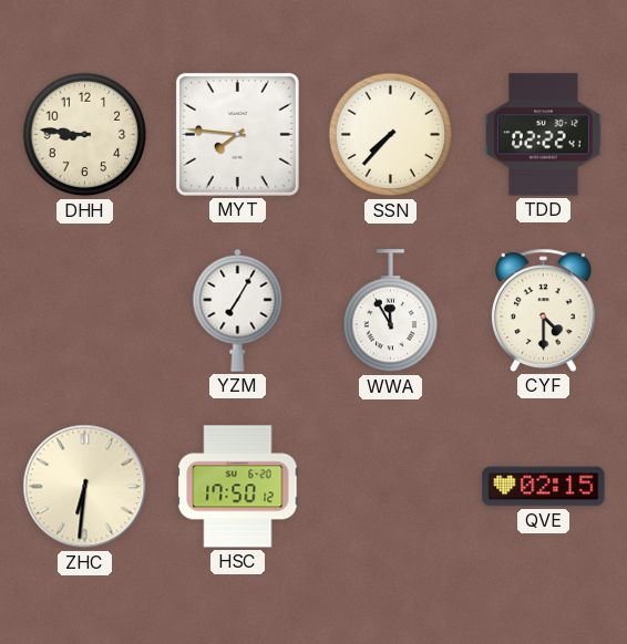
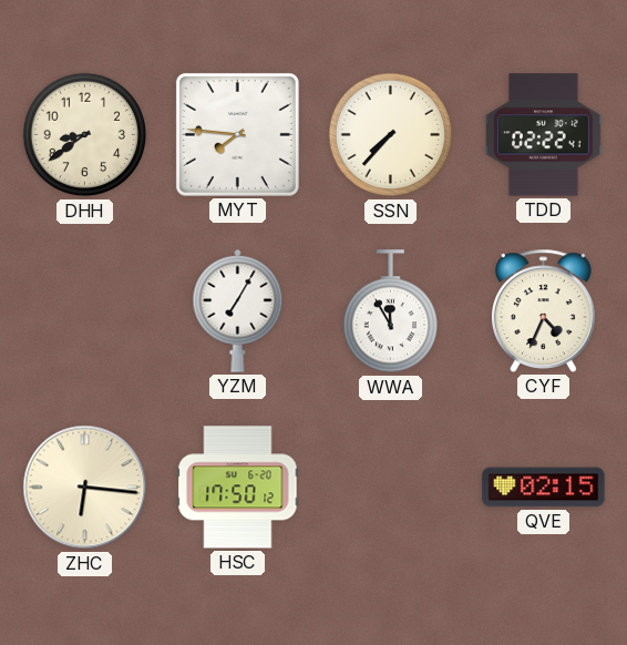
DHH: 8:46 -> 8:39
CYF: 4:30 -> 4:34
ZHC: 6:31 -> 6:16
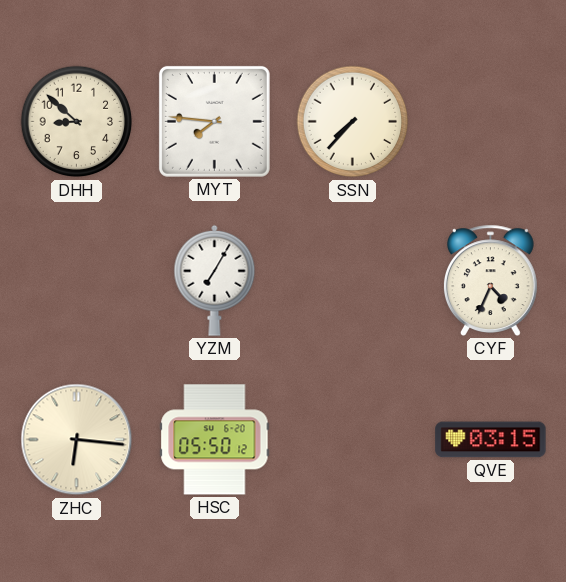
DHH: 8:39 -> 8:52
TDD: 02:22 -> none
WWA: 11:55 -> none
HSC: 17:50 -> 05:50
QVE: 02:15 -> 03:15
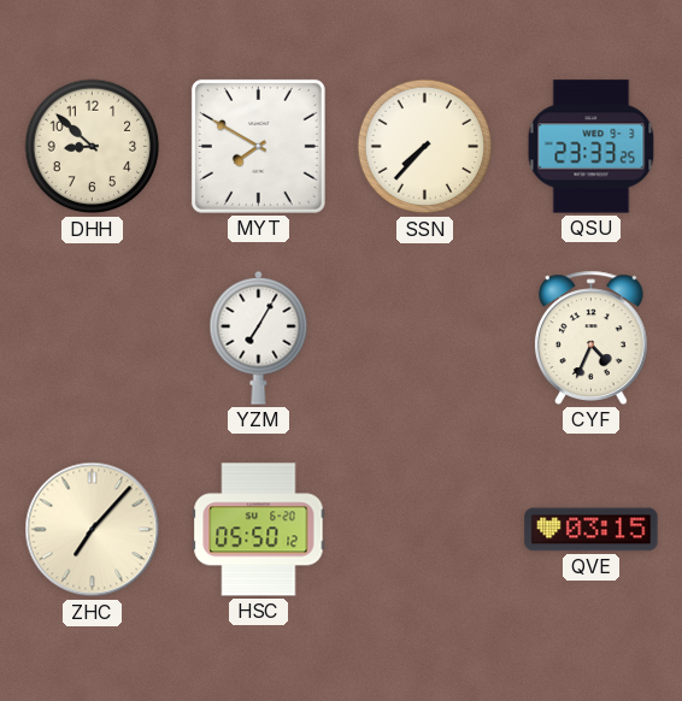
MYT: 7:46 -> 7:50
QSU: none -> 23:33
ZHC: 6:16 -> 7:07
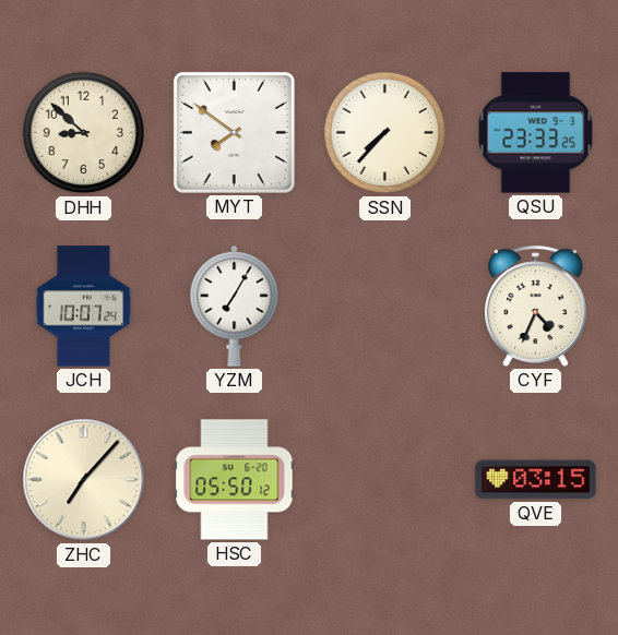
MYT: 7:50 -> 7:51
JCH: none -> 10:07
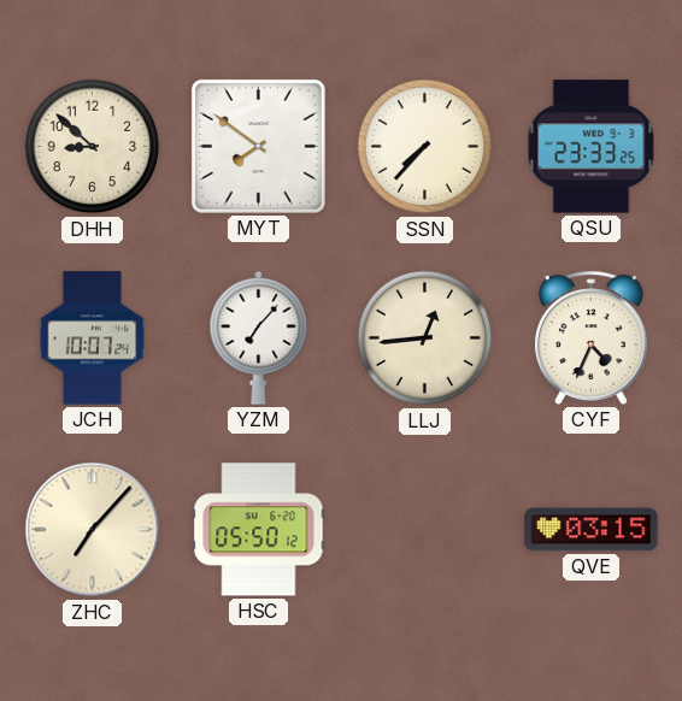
YZM: 7:05 -> 7:07
LLJ: none -> 12:44
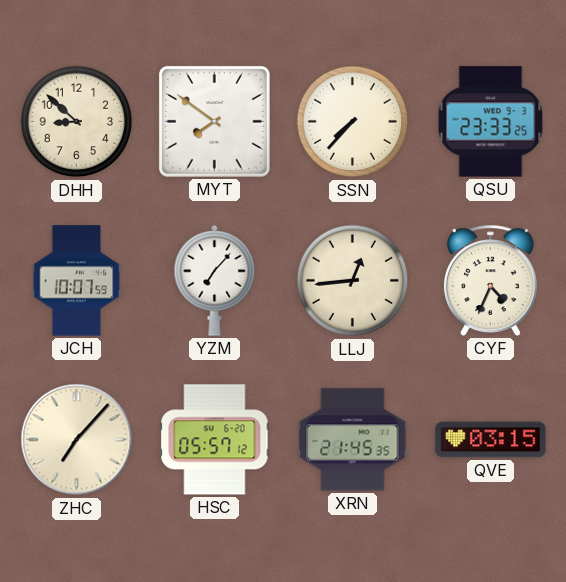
JCH: 10:07:24 -> 10:07:59
HSC: 05:50 -> 05:57
XRN: none -> 21:45
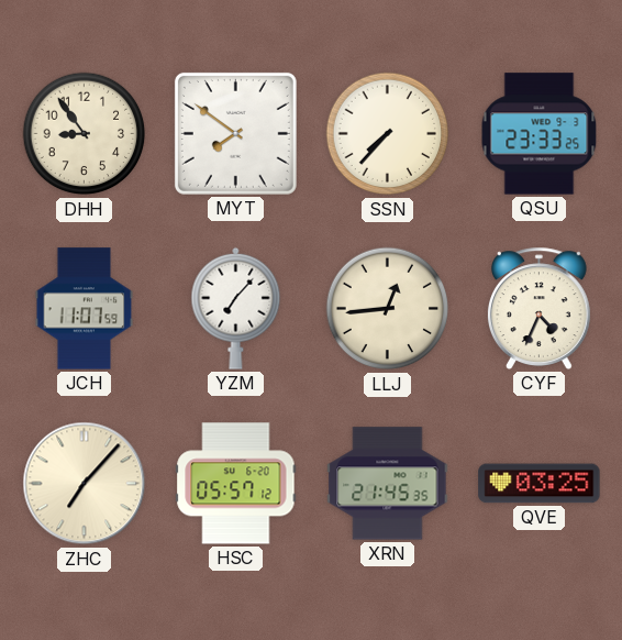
DHH: 8:52 -> 8:54
JCH: 10:07 -> 11:07
QVE: 03:15 -> 03:25
